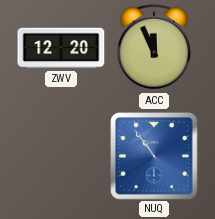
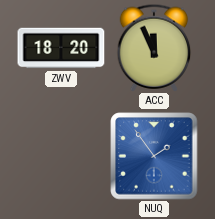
ZWV: 12:20 -> 18:20
NUQ: 10:54 -> 1:54
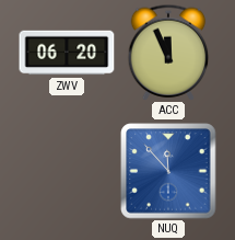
ZWV: 18:20 -> 06:20
NUQ: 1:54 -> 11:53
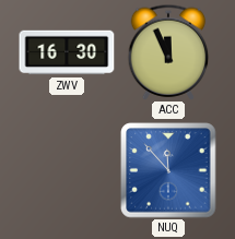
ZWV: 06:20 -> 16:30
